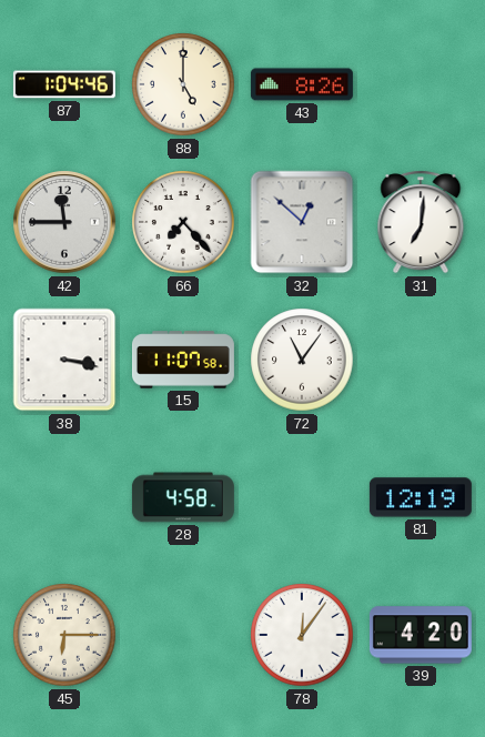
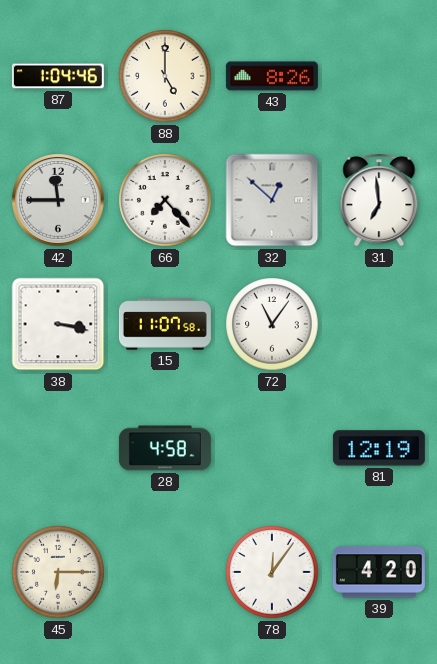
31: 7:01 -> 6:59
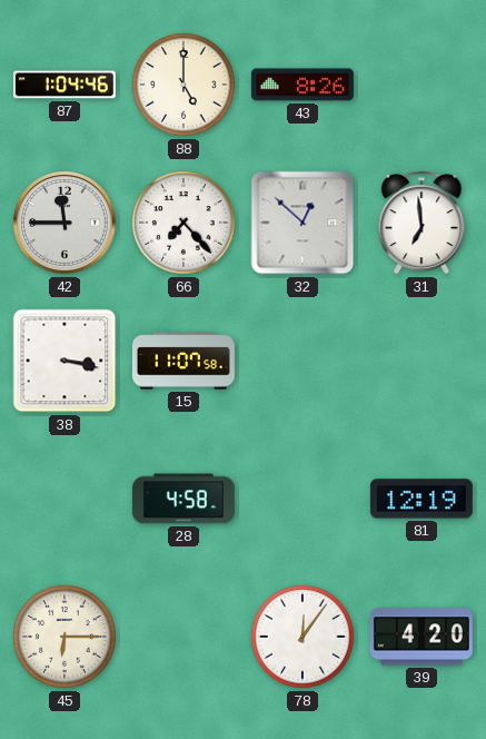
72: 11:06 -> none
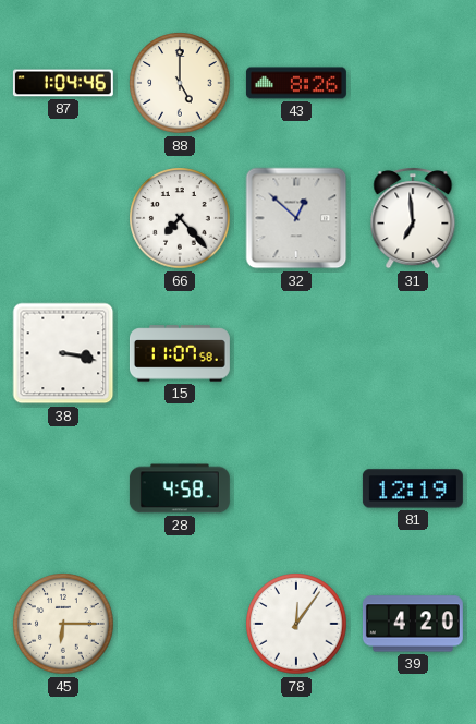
42: 11:45 -> none
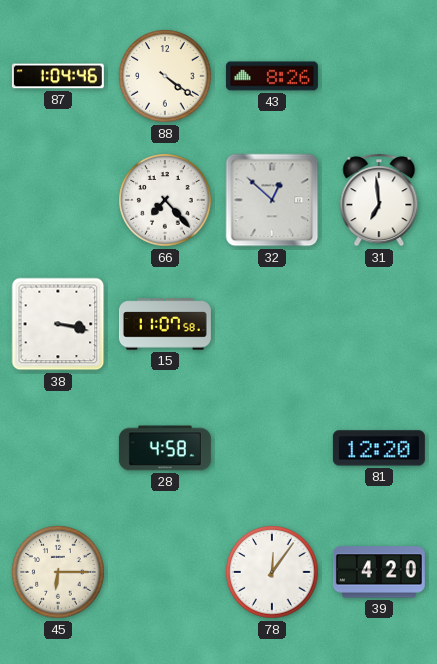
88: 5:00 -> 4:21
81: 12:19 -> 12:20
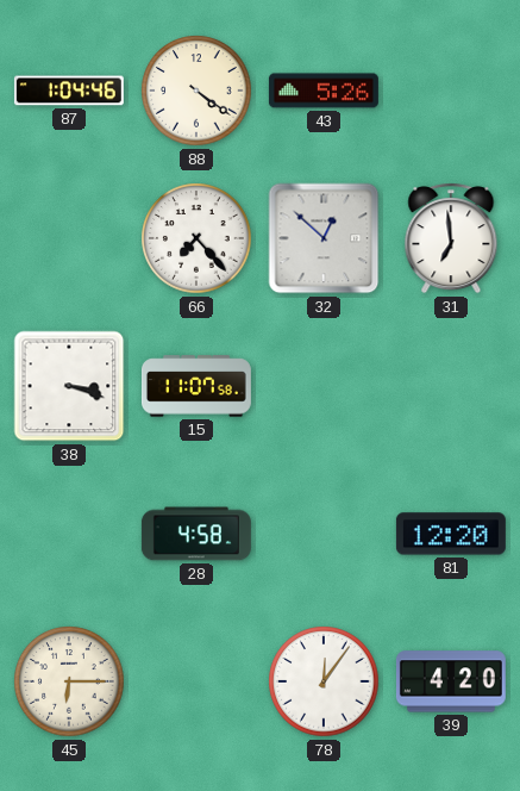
43: 8:26 -> 5:26
38: 3:17 -> 3:18
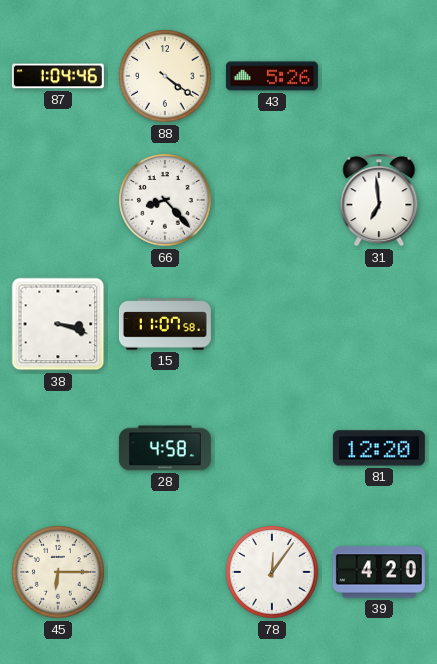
66: 7:23 -> 8:23
32: 12:52 -> none
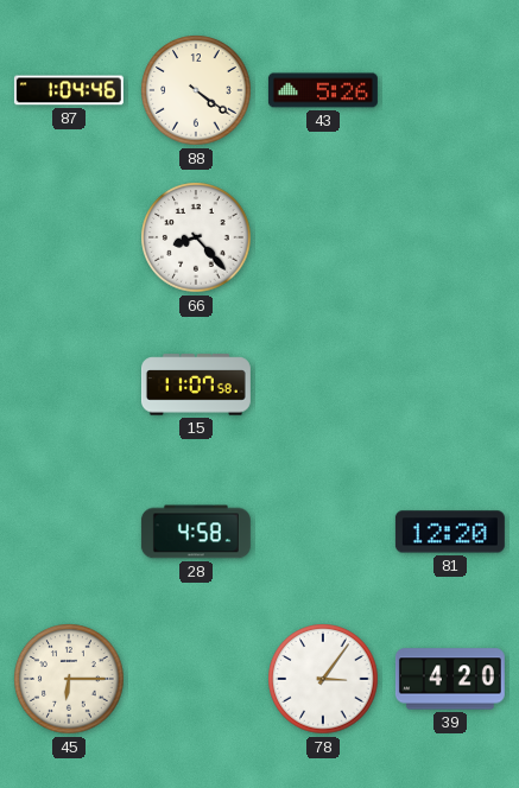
31: 6:59 -> none
38: 3:18 -> none
78: 12:06 -> 3:06
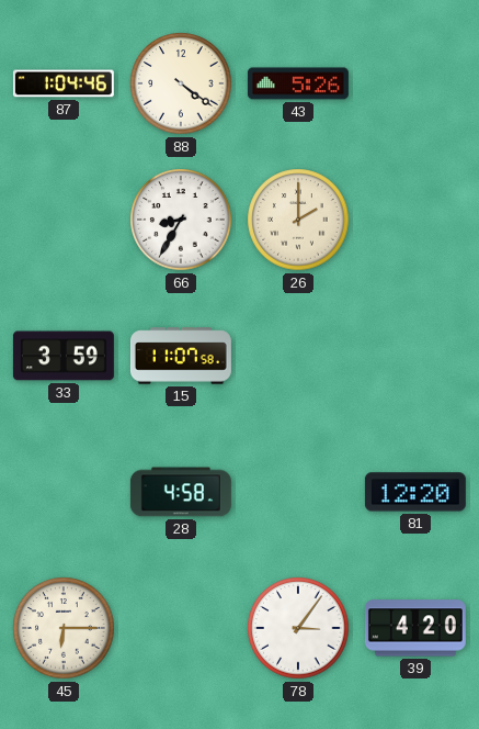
66: 8:23 -> 8:35
26: none -> 2:00
33: none -> 3:59
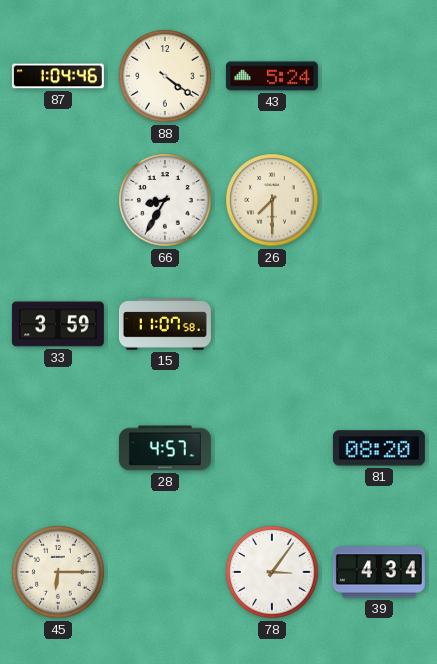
43: 5:26 -> 5:24
26: 2:00 -> 7:30
28: 4:58 -> 4:57
81: 12:20 -> 08:20
39: 4:20 -> 4:34
